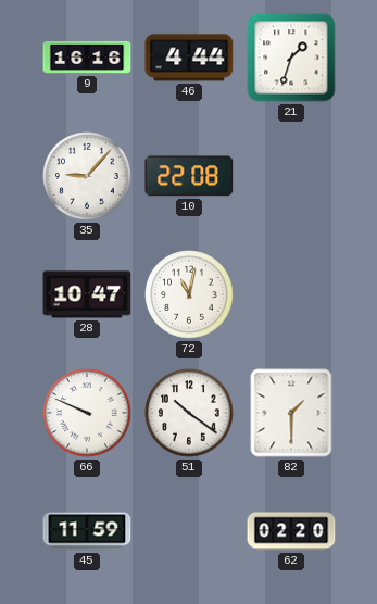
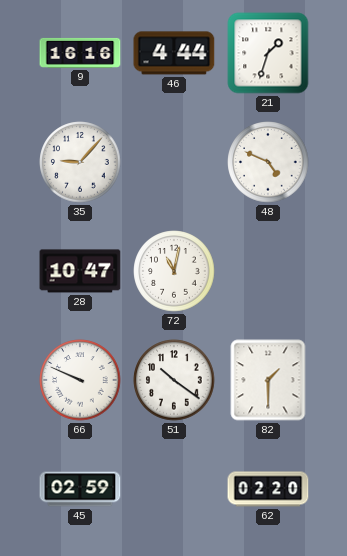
10: 22:08 -> none
48: none -> 4:49
45: 11:59 -> 02:59
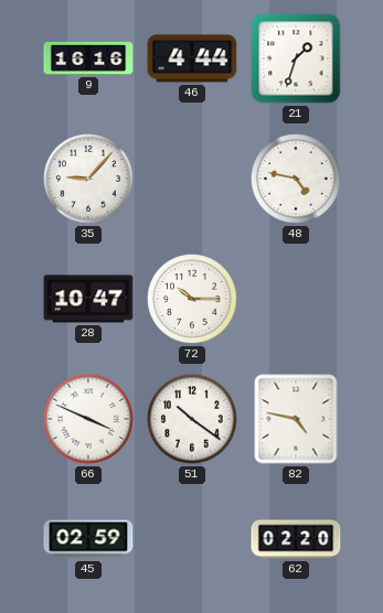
48: 4:49 -> 4:47
72: 11:02 -> 10:15
66: 9:49 -> 3:49
82: 1:30 -> 4:47
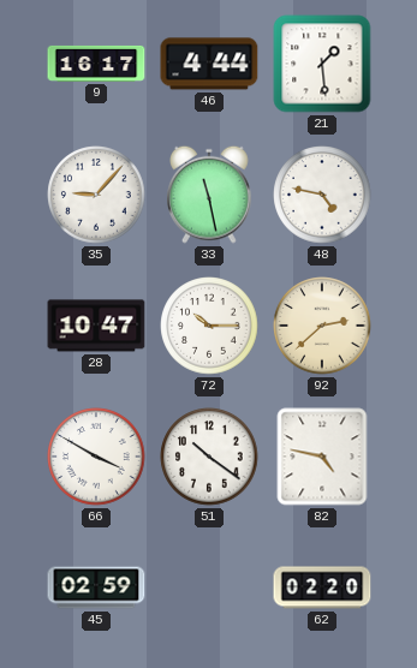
9: 16:16 -> 16:17
21: 1:33 -> 1:29
33: none -> 11:28
92: none -> 2:38
66: 3:49 -> 3:50
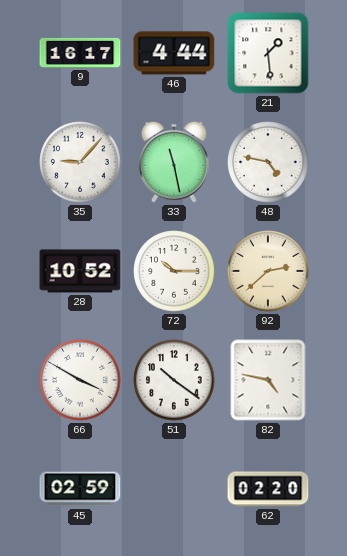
28: 10:47 -> 10:52
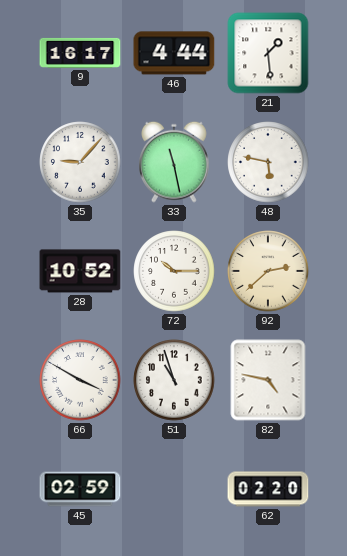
48: 4:47 -> 5:47
51: 10:21 -> 10:57
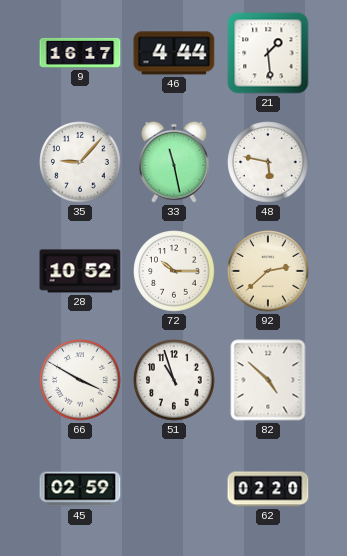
82: 4:47 -> 4:52
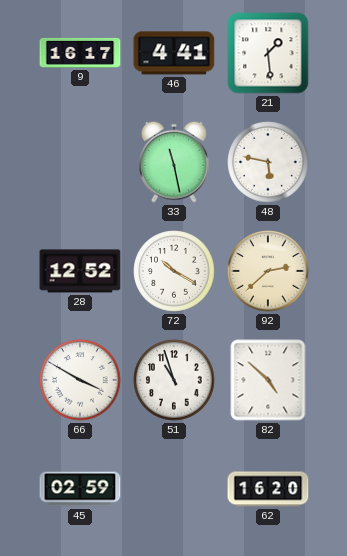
46: 4:44 -> 4:41
35: 9:07 -> none
28: 10:52 -> 12:52
72: 10:15 -> 10:20
62: 02:20 -> 16:20
